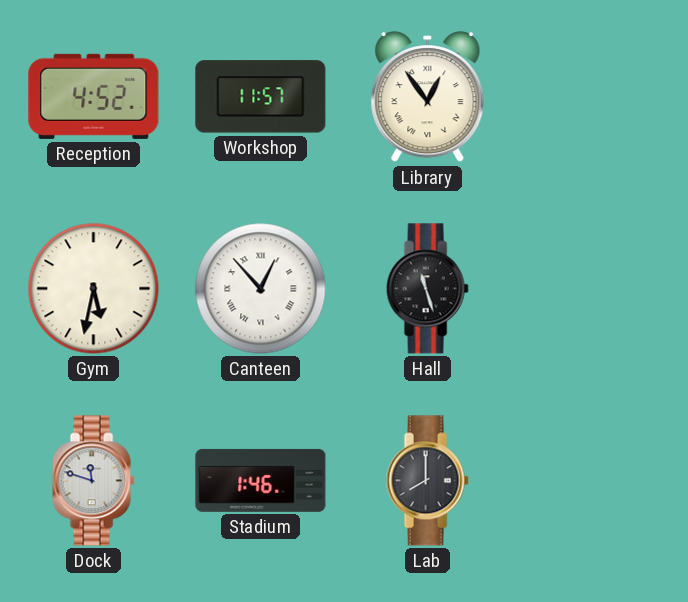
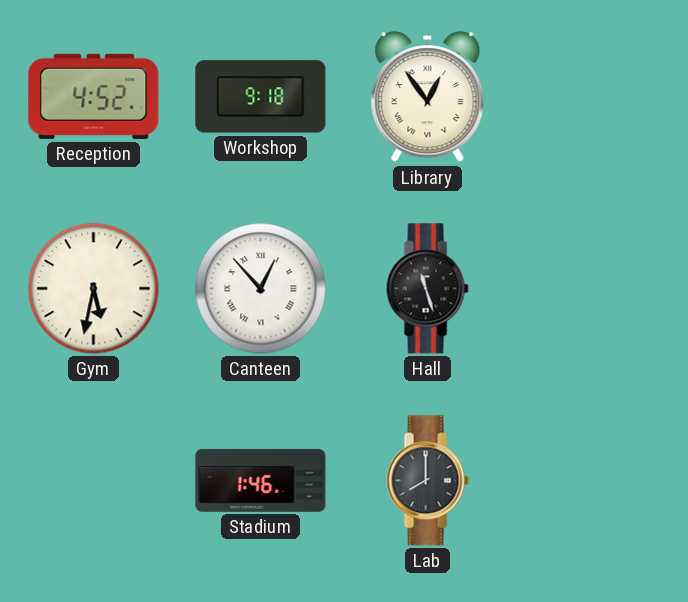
Workshop: 11:57 -> 9:18
Dock: 11:48 -> none
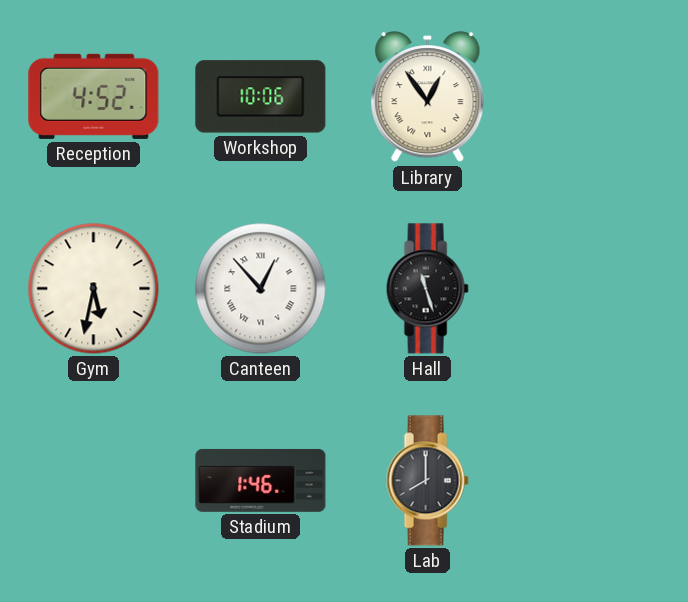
Workshop: 9:18 -> 10:06
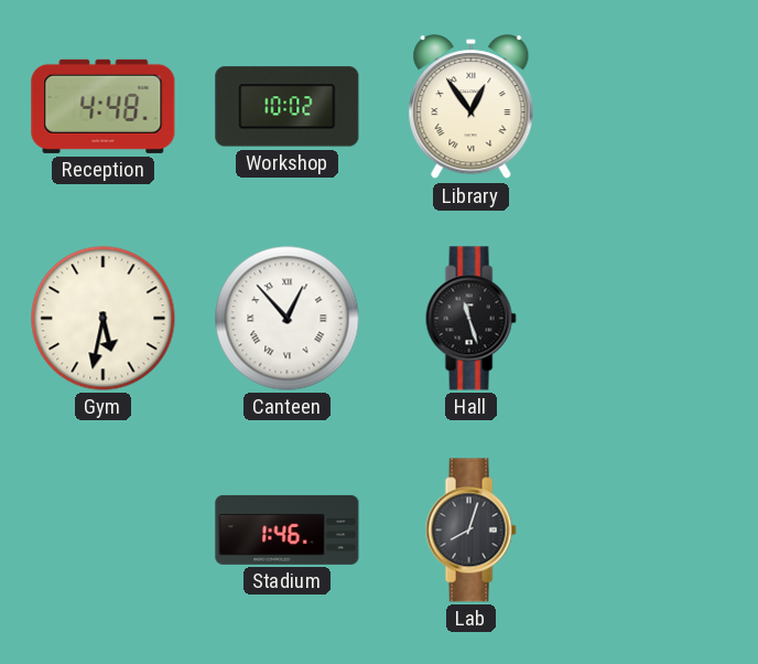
Reception: 4:52 -> 4:48
Workshop: 10:06 -> 10:02
Lab: 8:00 -> 8:03
